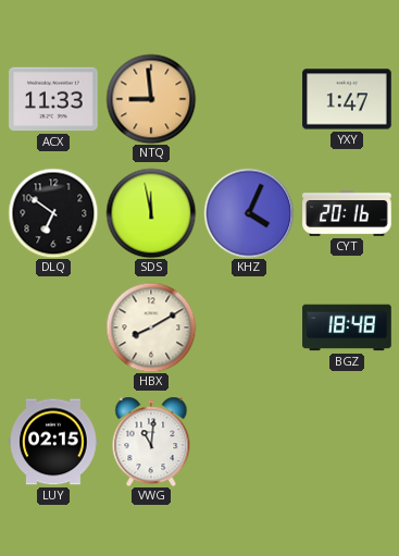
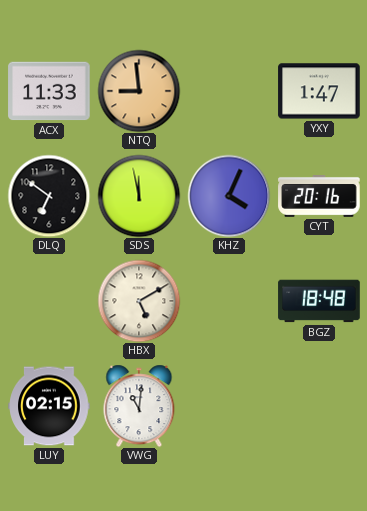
HBX: 8:10 -> 5:10
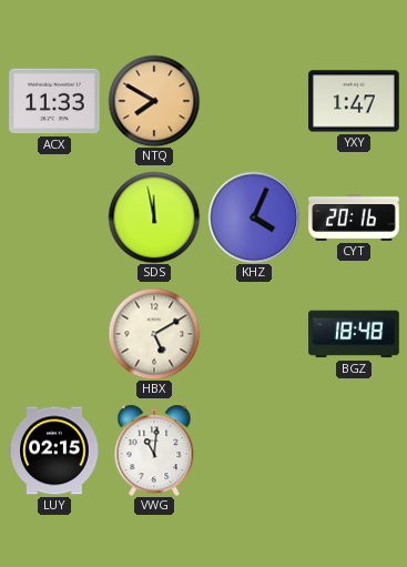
NTQ: 8:59 -> 7:50
DLQ: 6:51 -> none
